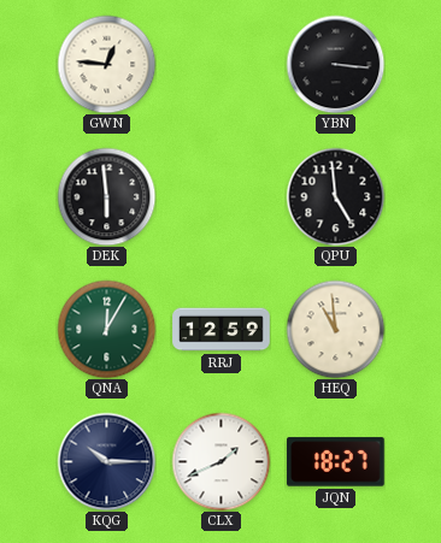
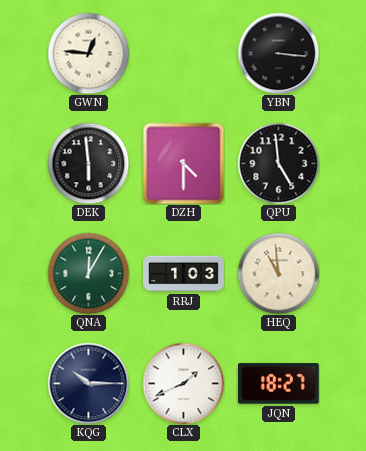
DZH: none -> 4:30
RRJ: 12:59 -> 1:03
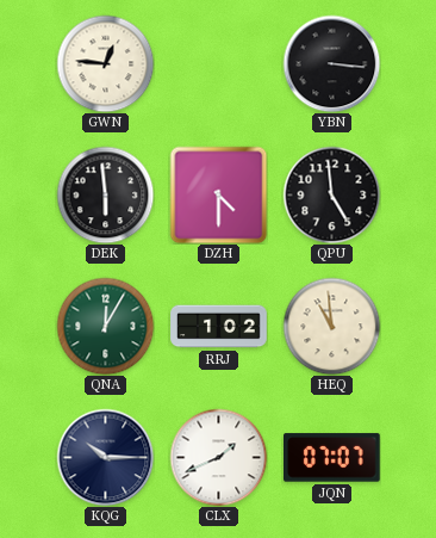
RRJ: 1:03 -> 1:02
JQN: 18:27 -> 07:07
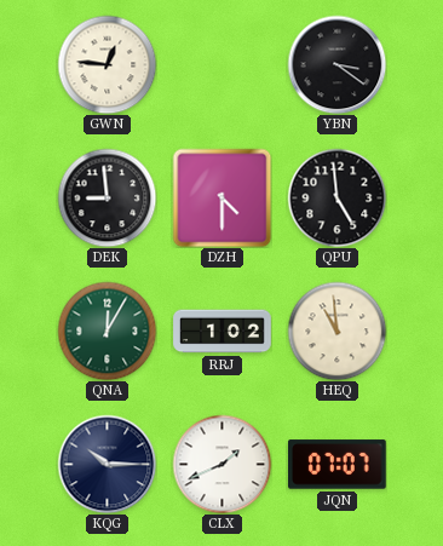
YBN: 3:16 -> 3:21
DEK: 5:59 -> 8:59
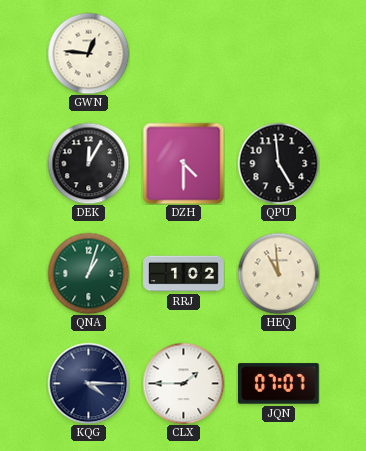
YBN: 3:21 -> none
DEK: 8:59 -> 12:05
QNA: 12:05 -> 1:03
KQG: 10:15 -> 4:15
CLX: 1:41 -> 1:45
